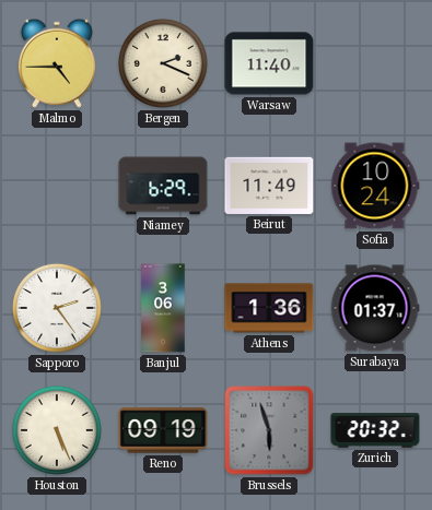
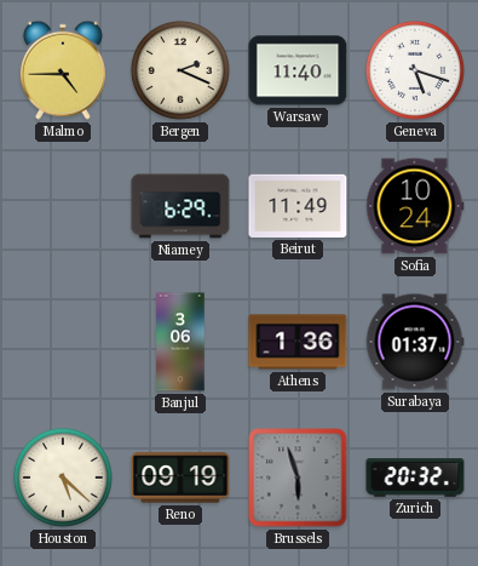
Geneva: none -> 5:18
Sapporo: 2:24 -> none
Houston: 5:26 -> 5:22
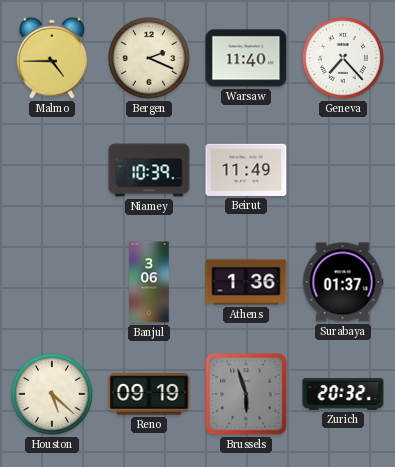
Geneva: 5:18 -> 7:23
Niamey: 6:29 -> 10:39
Sofia: 10:24 -> none
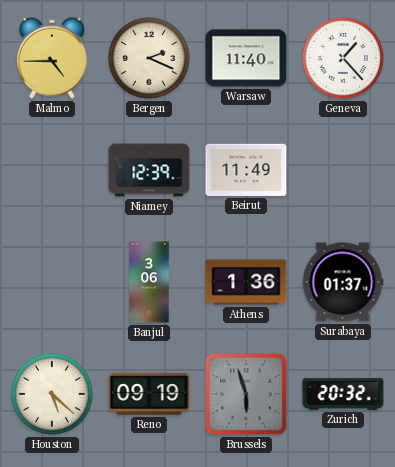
Geneva: 7:23 -> 1:23
Niamey: 10:39 -> 12:39
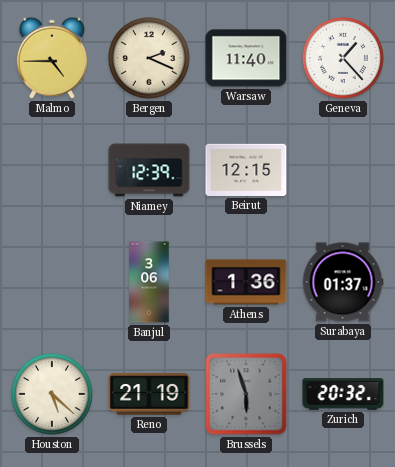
Beirut: 11:49 -> 12:15
Reno: 09:19 -> 21:19
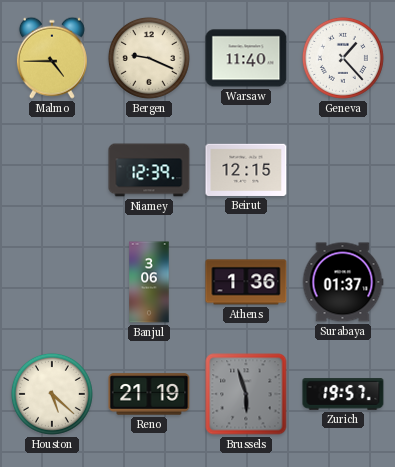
Bergen: 2:19 -> 9:19
Zurich: 20:32 -> 19:57
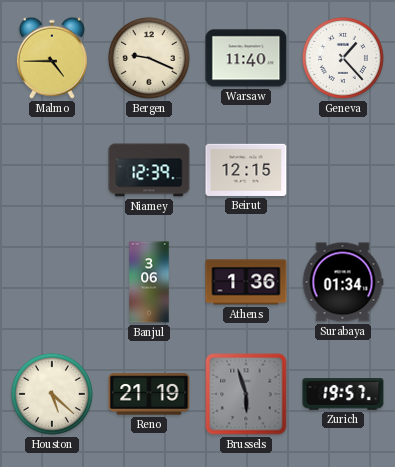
Surabaya: 01:37 -> 01:34
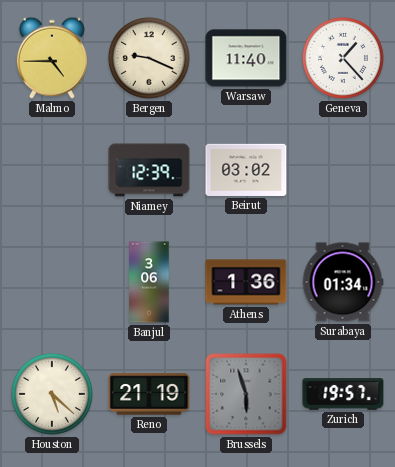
Beirut: 12:15 -> 03:02
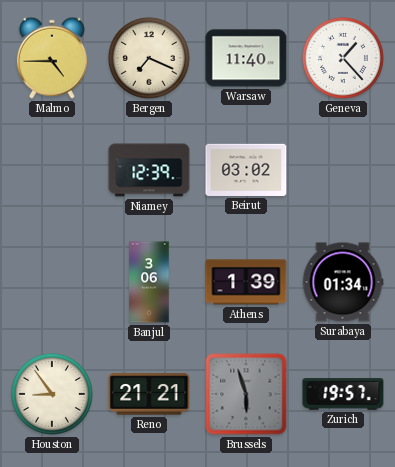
Bergen: 9:19 -> 7:19
Athens: 1:36 -> 1:39
Houston: 5:22 -> 8:54
Reno: 21:19 -> 21:21
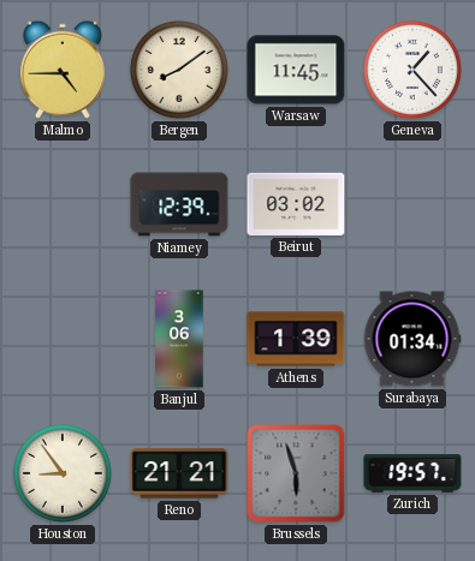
Bergen: 7:19 -> 8:09
Warsaw: 11:40 -> 11:45
